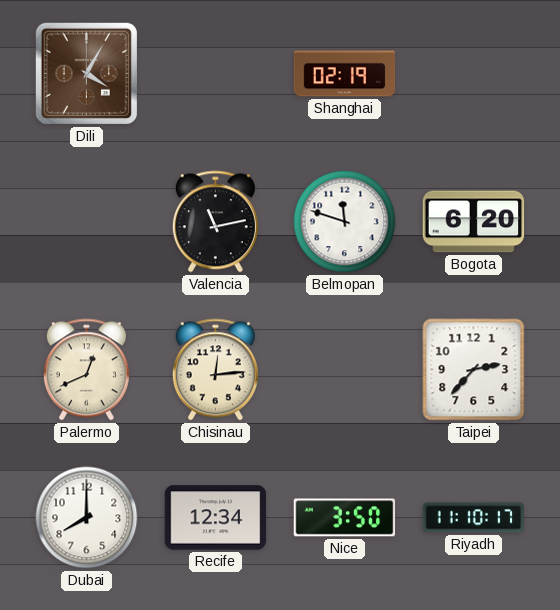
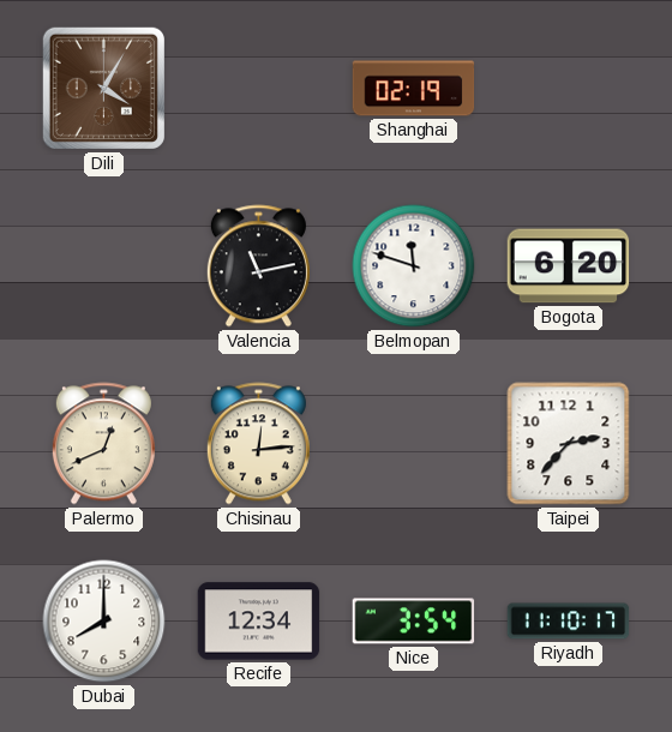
Nice: 3:50 -> 3:54
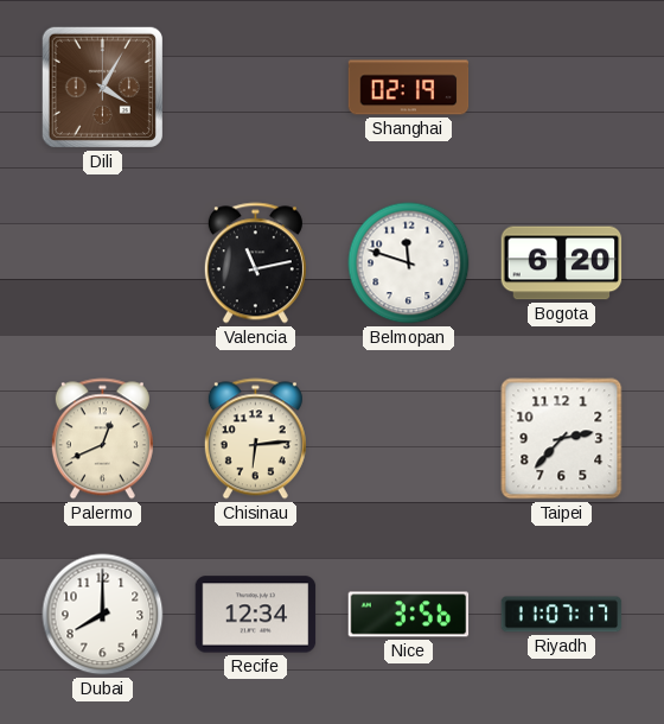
Chisinau: 12:14 -> 6:14
Nice: 3:54 -> 3:56
Riyadh: 11:10 -> 11:07
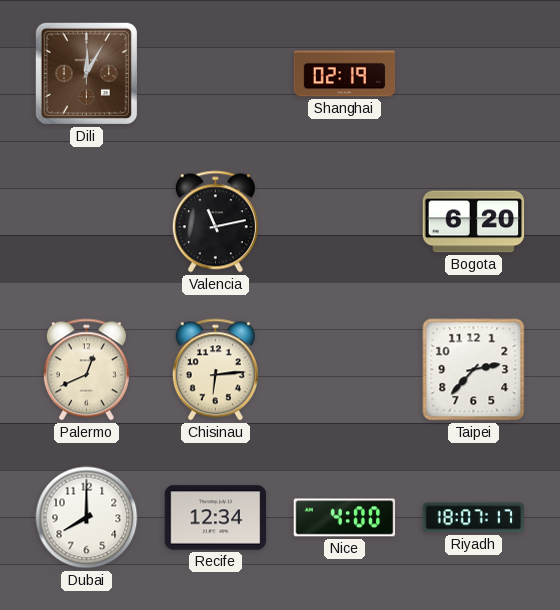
Dili: 4:05 -> 12:05
Belmopan: 11:48 -> none
Nice: 3:56 -> 4:00
Riyadh: 11:07 -> 18:07
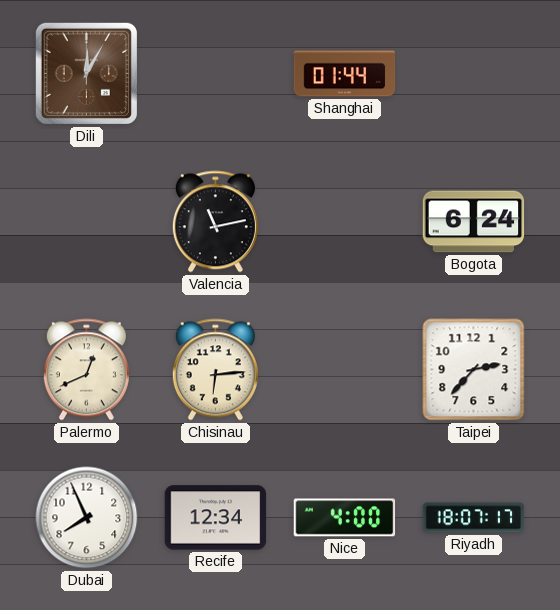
Shanghai: 02:19 -> 01:44
Bogota: 6:20 -> 6:24
Dubai: 8:00 -> 7:56
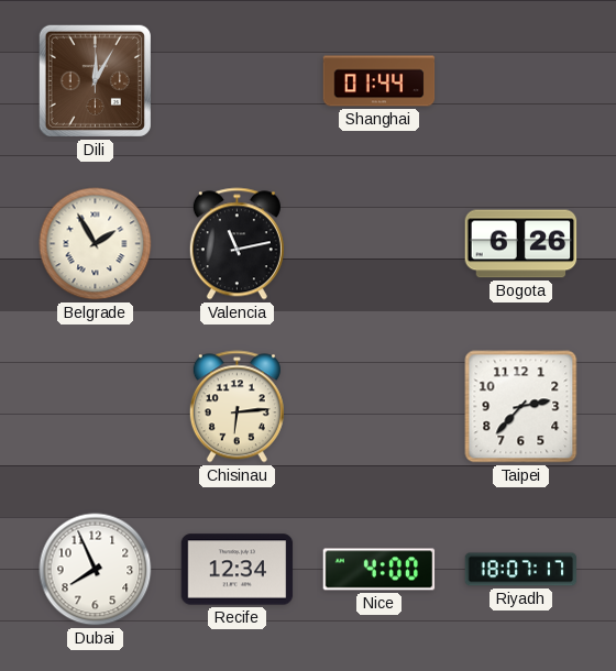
Belgrade: none -> 1:55
Bogota: 6:24 -> 6:26
Palermo: 12:41 -> none
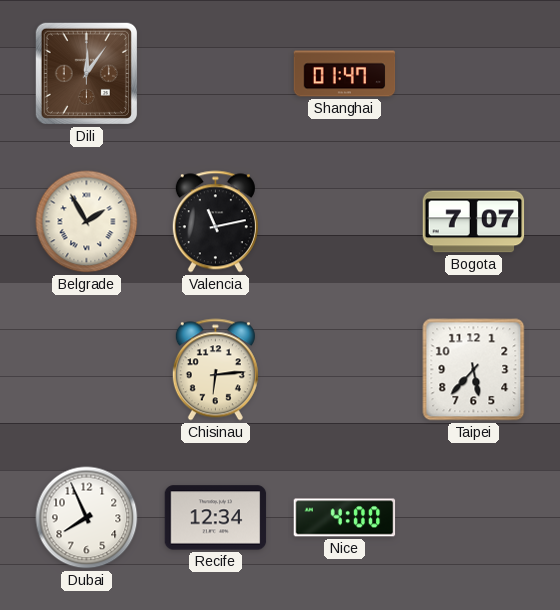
Dili: 12:05 -> 12:06
Shanghai: 01:44 -> 01:47
Bogota: 6:26 -> 7:07
Taipei: 2:37 -> 5:37
Riyadh: 18:07 -> none
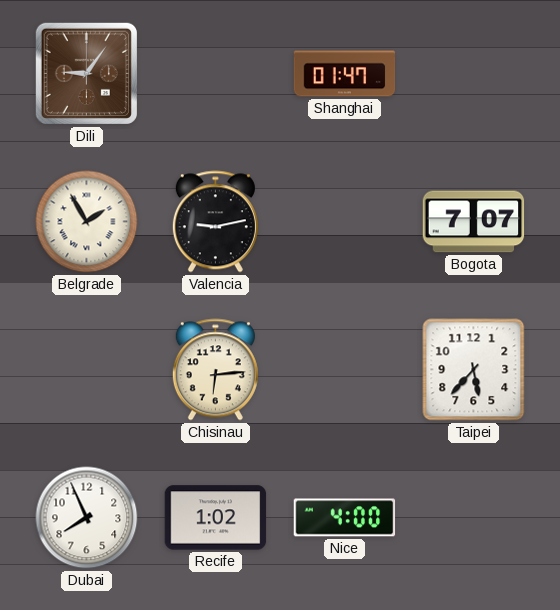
Dili: 12:06 -> 9:06
Valencia: 11:13 -> 9:13
Recife: 12:34 -> 1:02
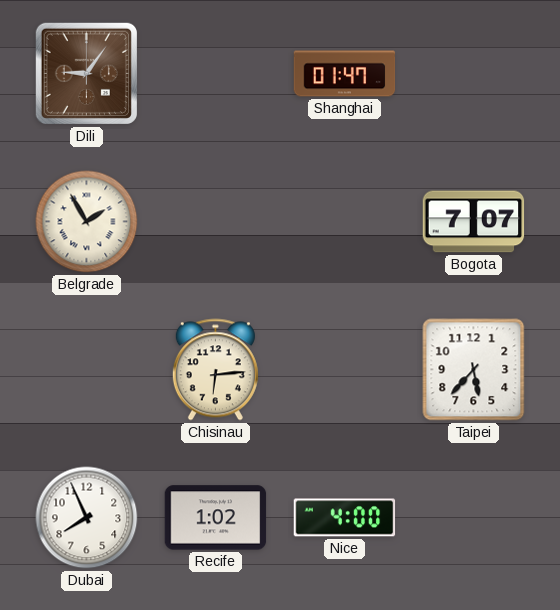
Valencia: 9:13 -> none
